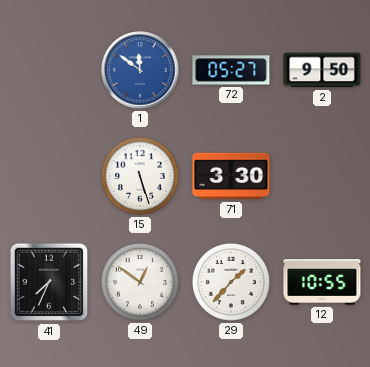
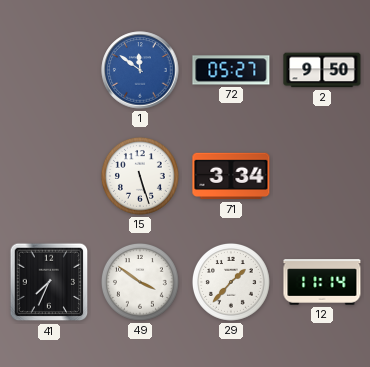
71: 3:30 -> 3:34
49: 12:51 -> 3:51
12: 10:55 -> 11:14
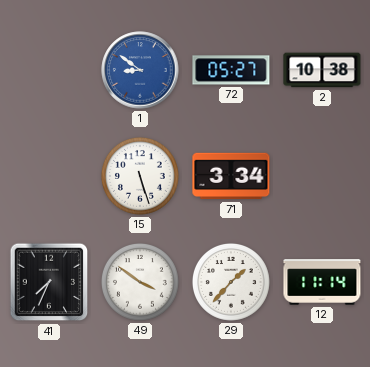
1: 11:51 -> 8:51
2: 9:50 -> 10:38
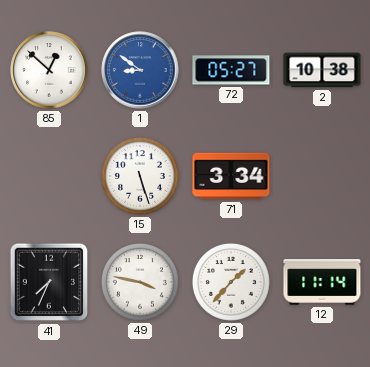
85: none -> 12:52
49: 3:51 -> 3:47
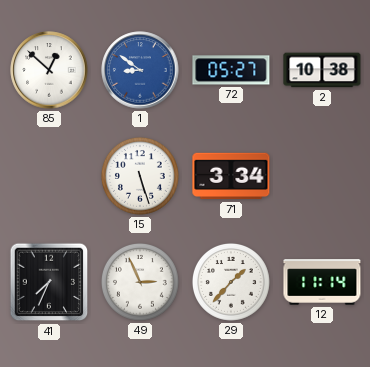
49: 3:47 -> 2:56
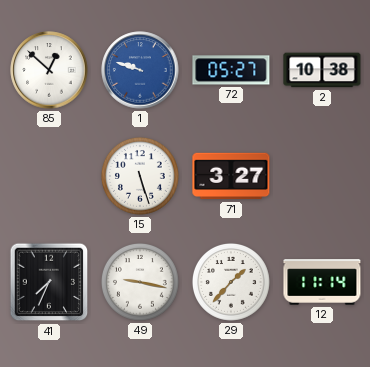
1: 8:51 -> 9:48
71: 3:34 -> 3:27
49: 2:56 -> 9:17
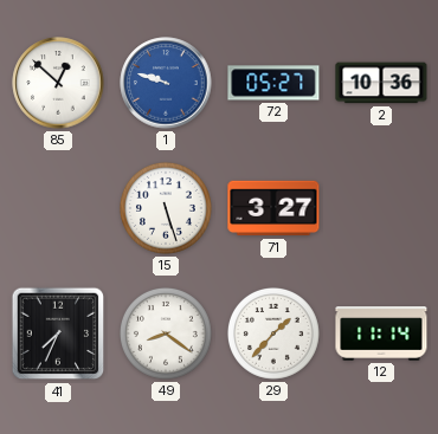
2: 10:38 -> 10:36
49: 9:17 -> 8:21
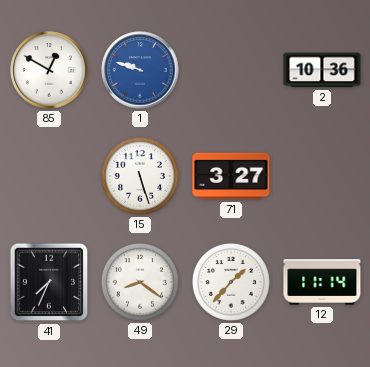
85: 12:52 -> 12:50
72: 05:27 -> none
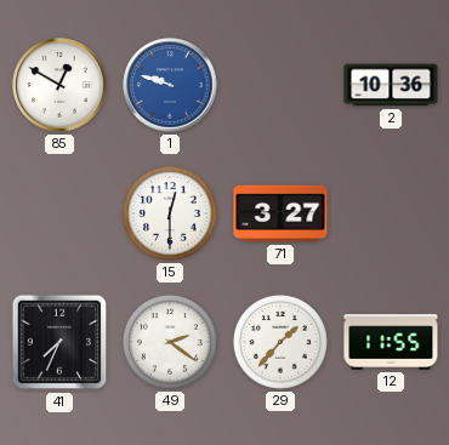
15: 5:27 -> 12:30
49: 8:21 -> 2:21
12: 11:14 -> 11:55
